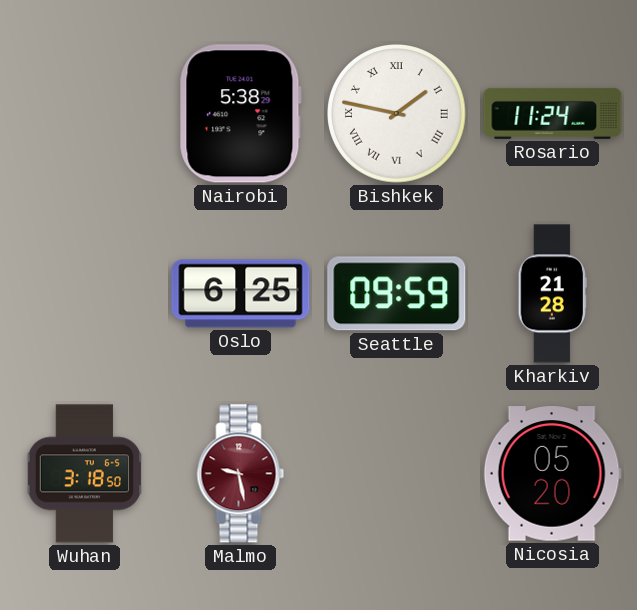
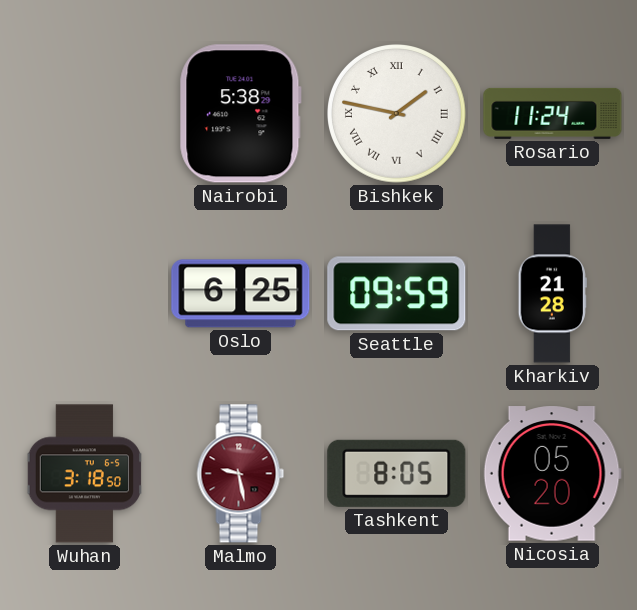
Tashkent: none -> 8:05
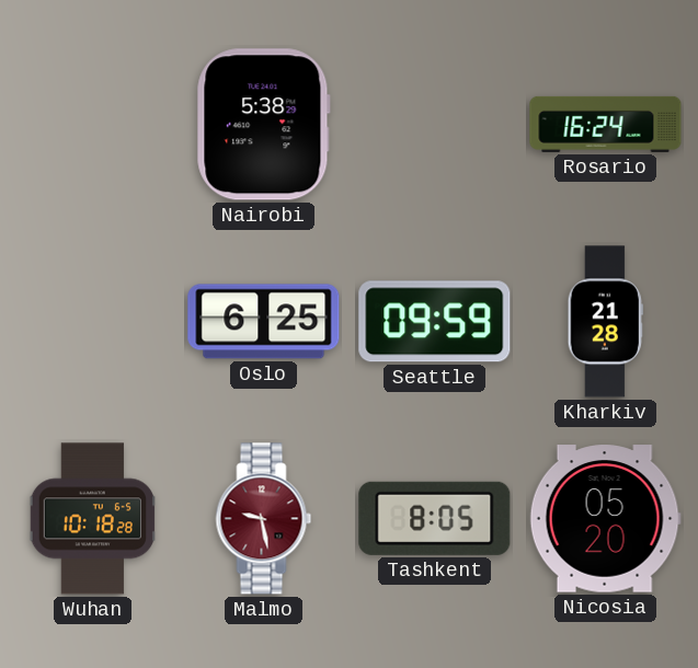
Bishkek: 1:47 -> none
Rosario: 11:24 -> 16:24
Wuhan: 3:18 -> 10:18
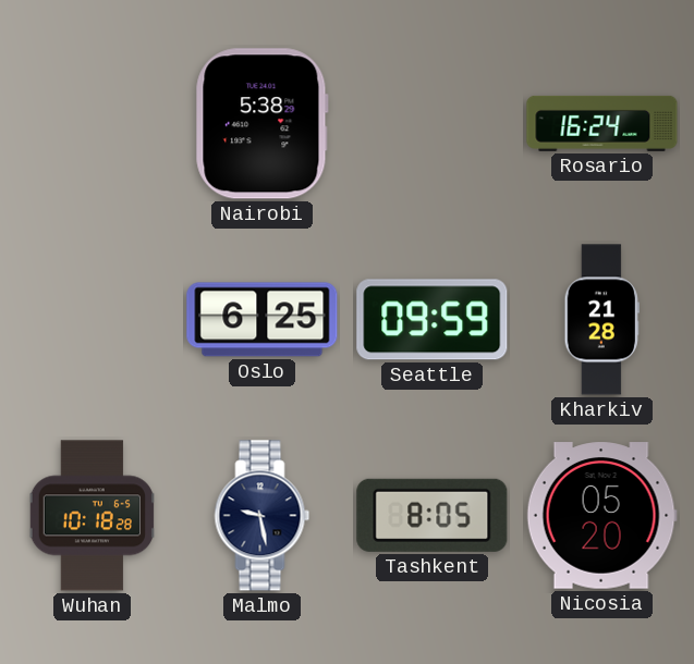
Malmo dial: burgundy -> navy
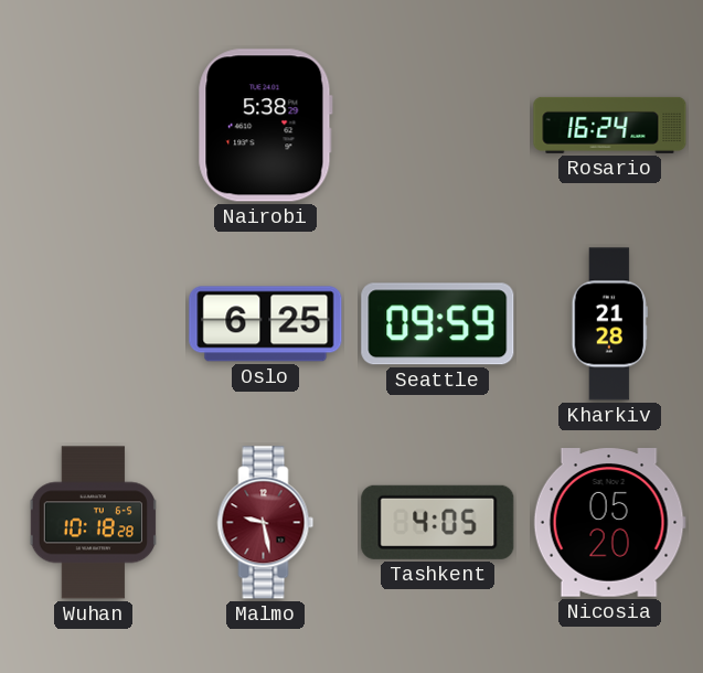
Malmo dial: navy -> burgundy
Tashkent: 8:05 -> 4:05
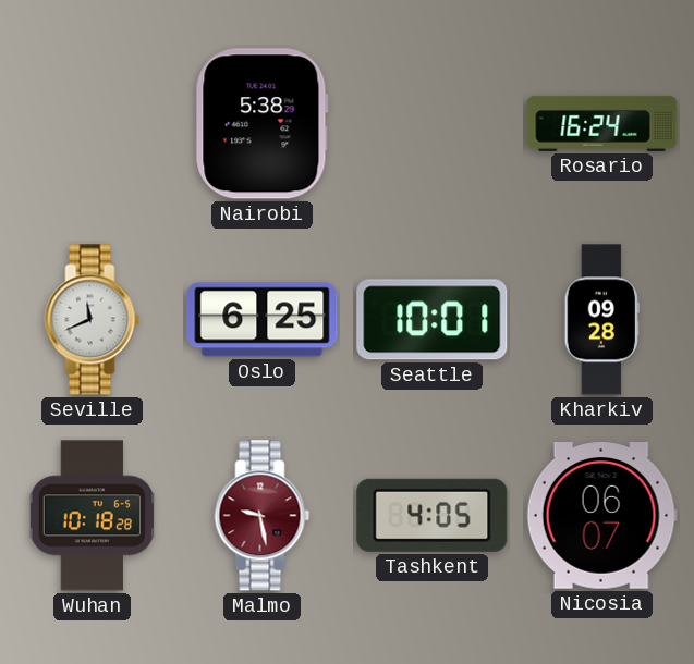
Seville: none -> 11:41
Seattle: 09:59 -> 10:01
Kharkiv: 21:28 -> 09:28
Nicosia: 05:20 -> 06:07
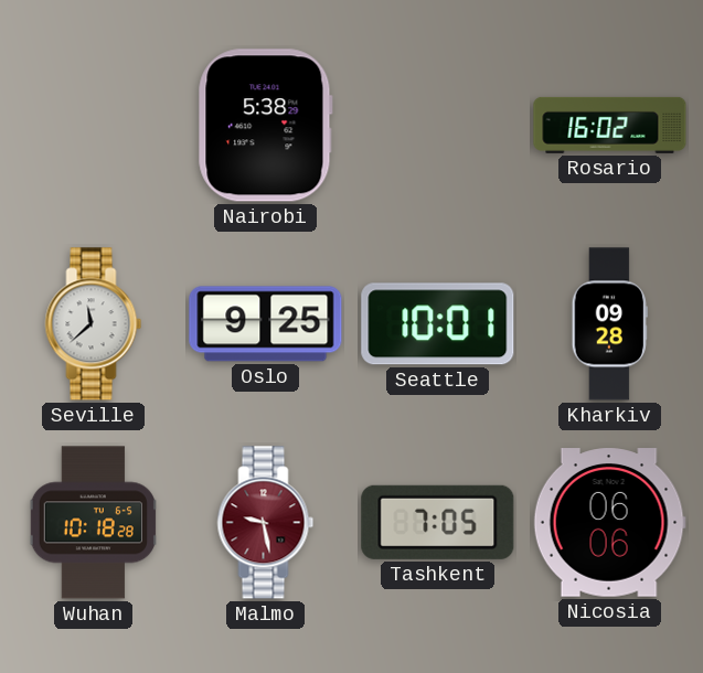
Rosario: 16:24 -> 16:02
Seville: 11:41 -> 11:38
Oslo: 6:25 -> 9:25
Tashkent: 4:05 -> 7:05
Nicosia: 06:07 -> 06:06
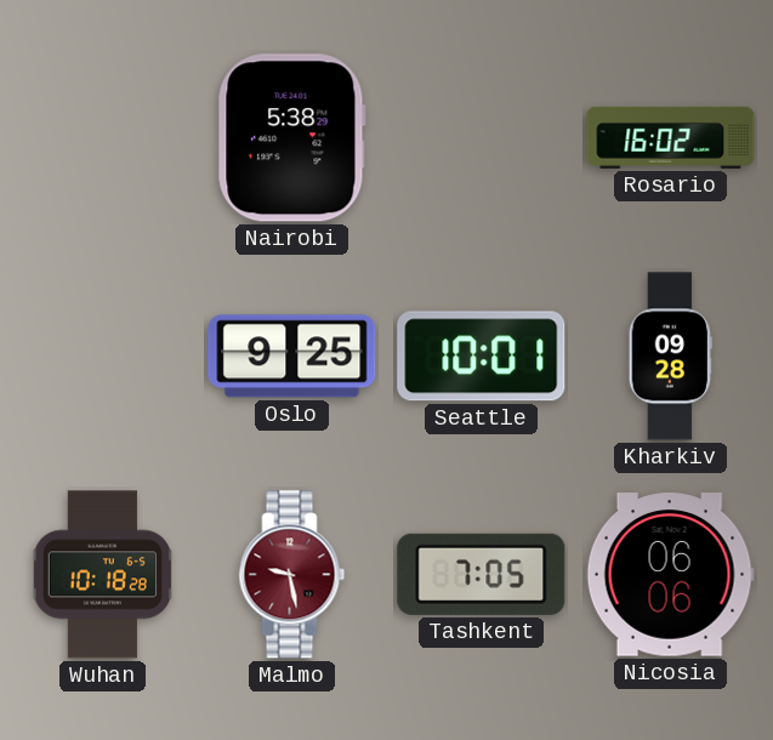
Seville: 11:38 -> none
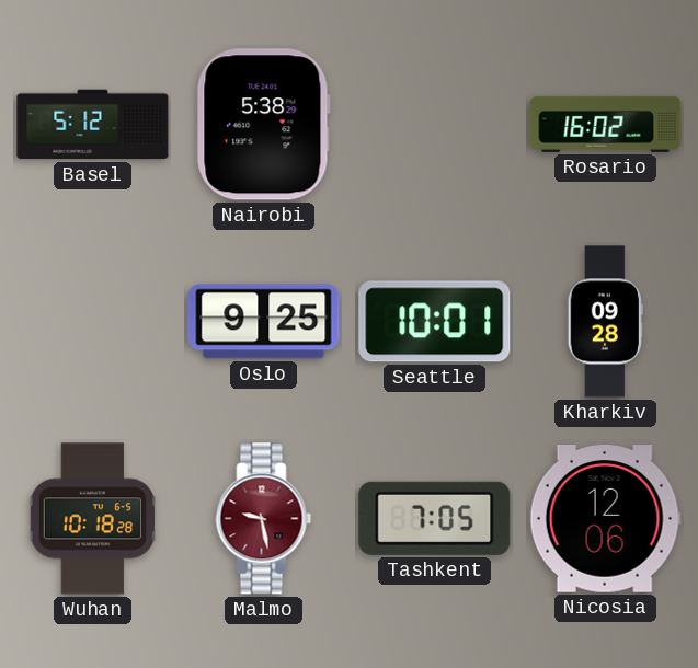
Basel: none -> 5:12
Nicosia: 06:06 -> 12:06
